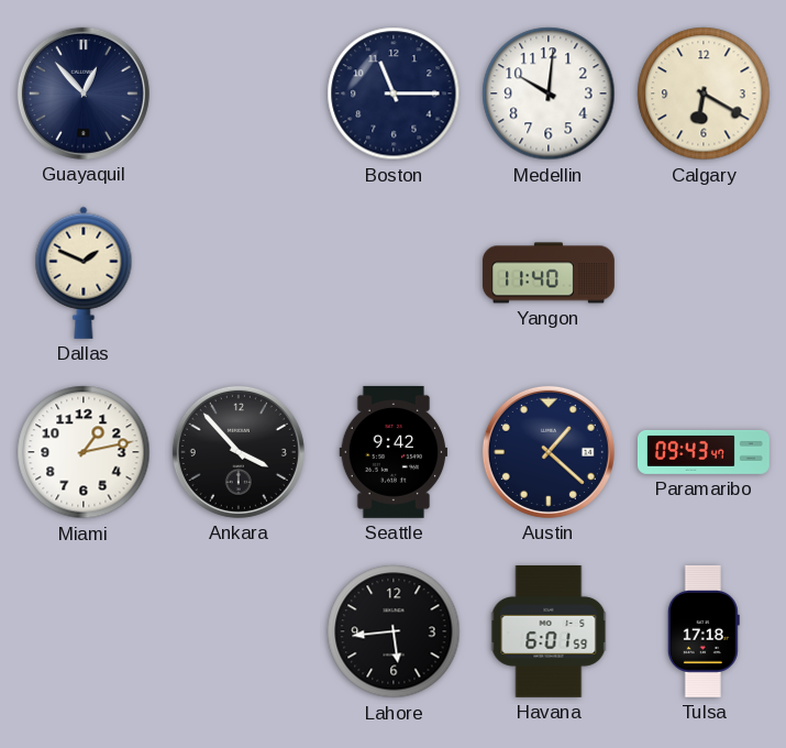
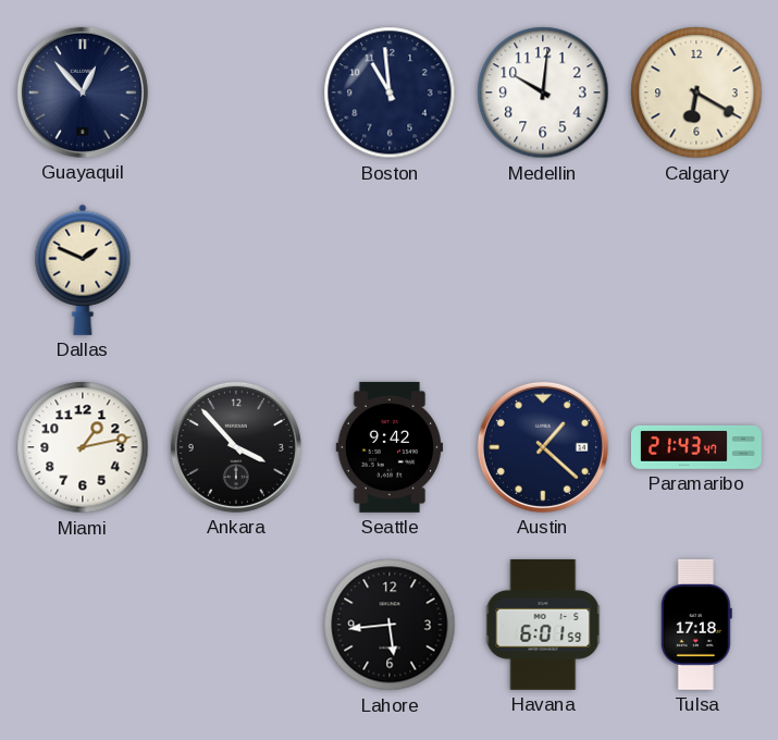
Boston: 11:15 -> 10:59
Yangon: 11:40 -> none
Paramaribo: 09:43 -> 21:43
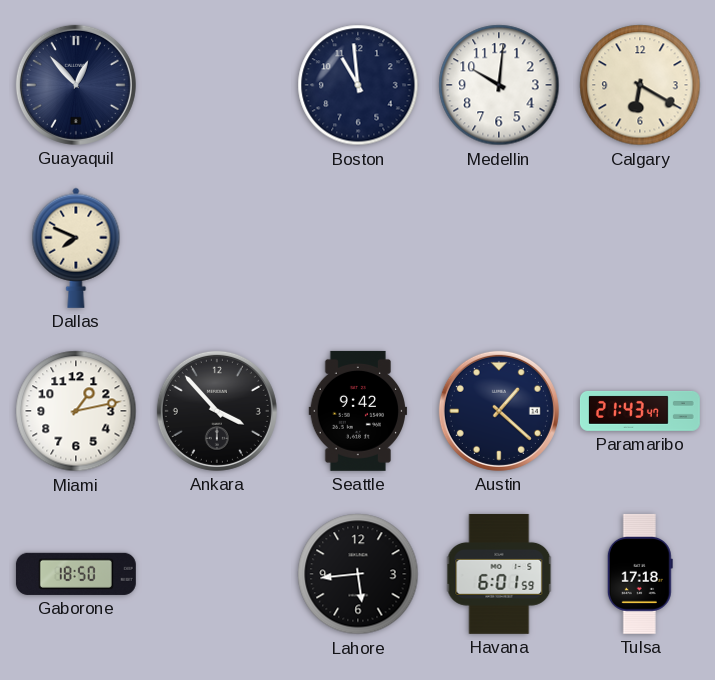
Dallas: 1:49 -> 7:49
Gaborone: none -> 18:50
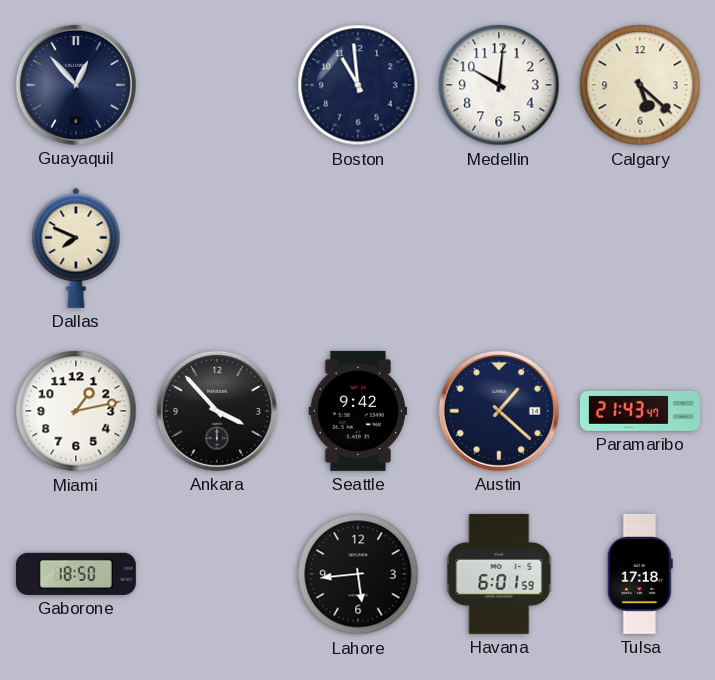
Calgary: 6:20 -> 5:22
